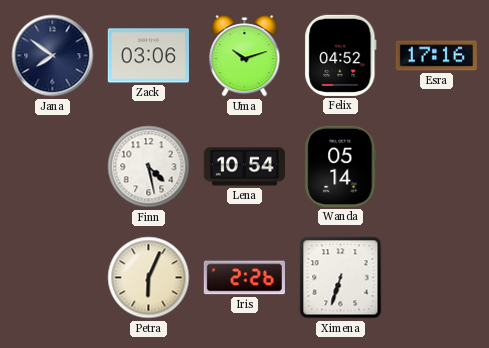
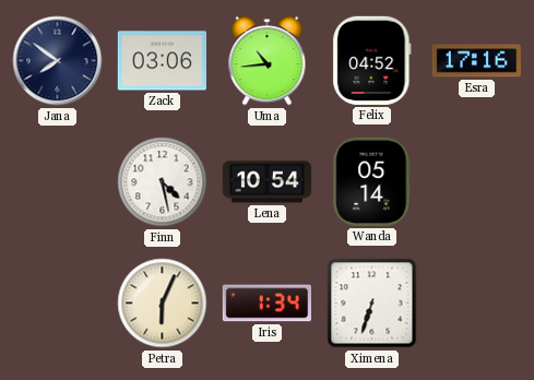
Uma: 10:12 -> 10:44
Iris: 2:26 -> 1:34
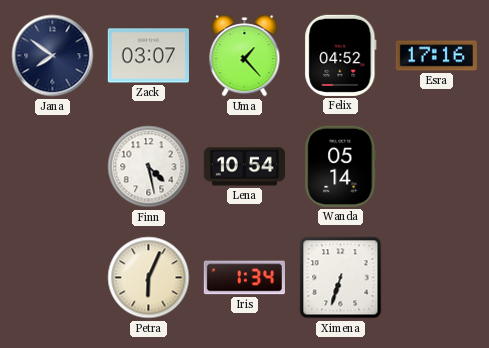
Zack: 03:06 -> 03:07
Uma: 10:44 -> 1:23
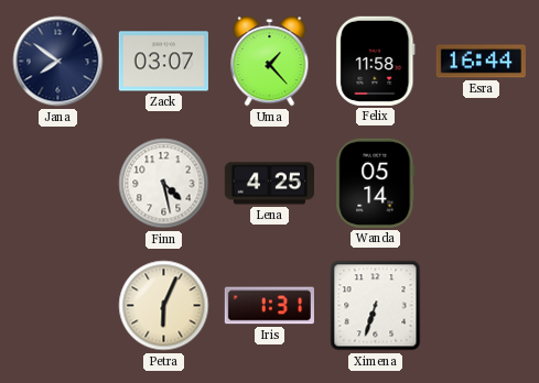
Felix: 04:52 -> 11:58
Esra: 17:16 -> 16:44
Lena: 10:54 -> 4:25
Iris: 1:34 -> 1:31
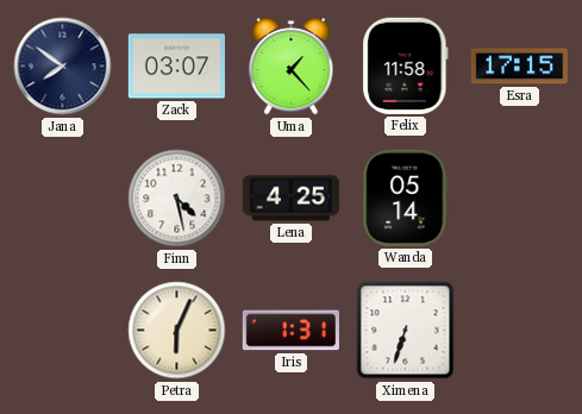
Esra: 16:44 -> 17:15
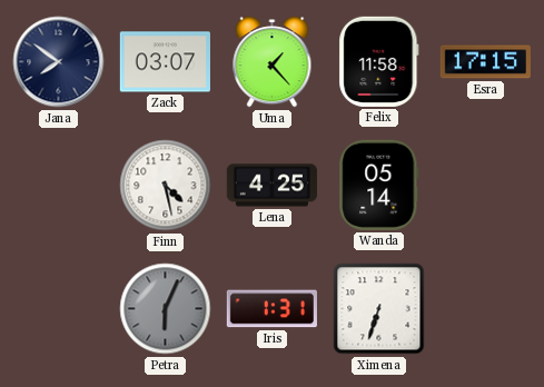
Petra dial: cream -> grey
